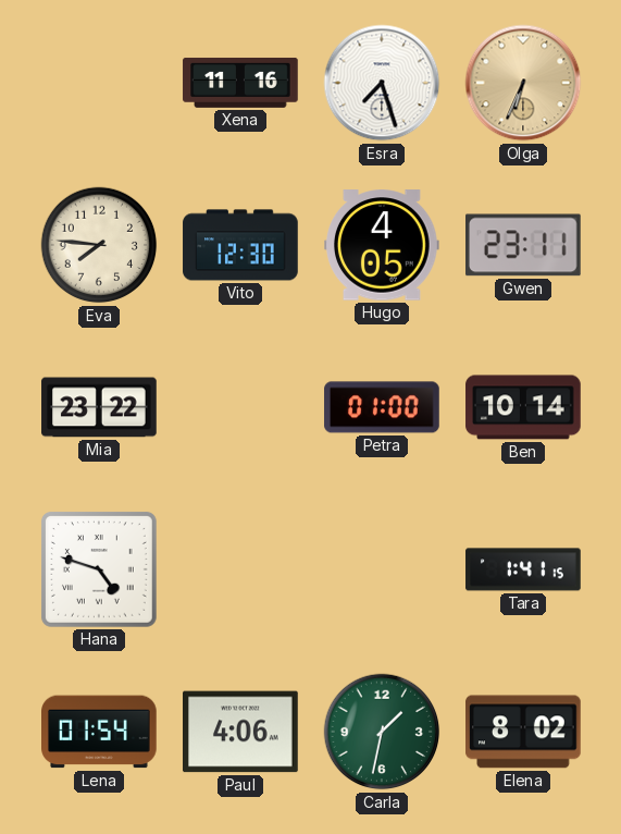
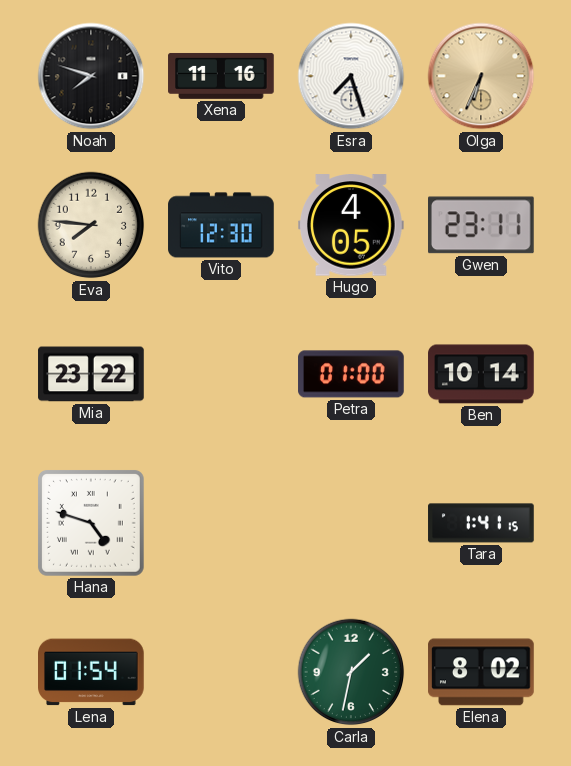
Noah: none -> 7:48
Paul: 4:06 -> none
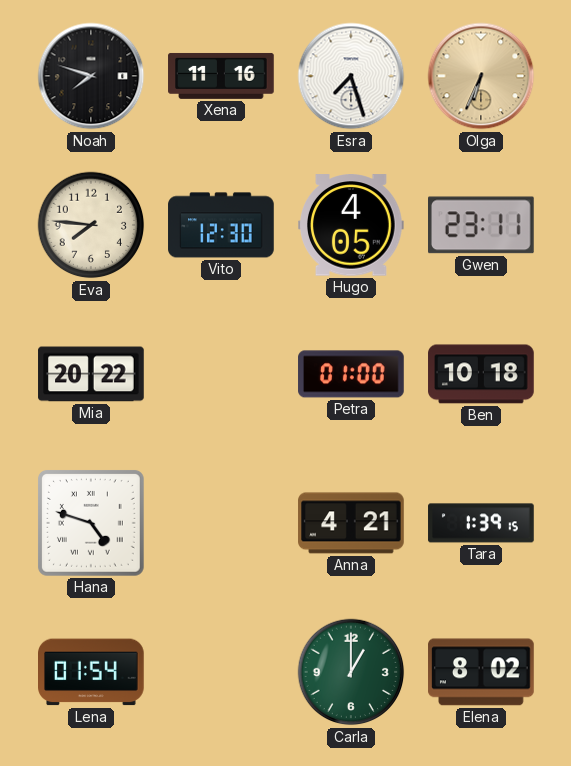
Mia: 23:22 -> 20:22
Ben: 10:14 -> 10:18
Anna: none -> 4:21
Tara: 1:41 -> 1:39
Carla: 1:32 -> 1:00
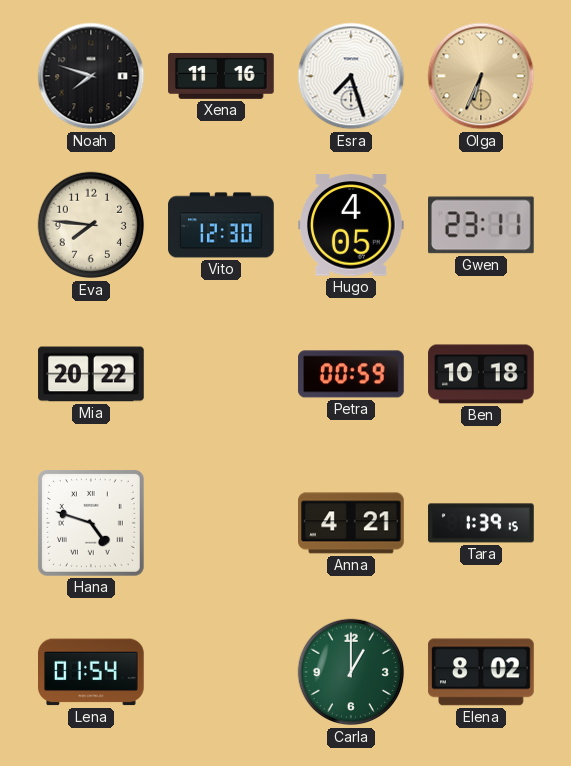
Petra: 01:00 -> 00:59
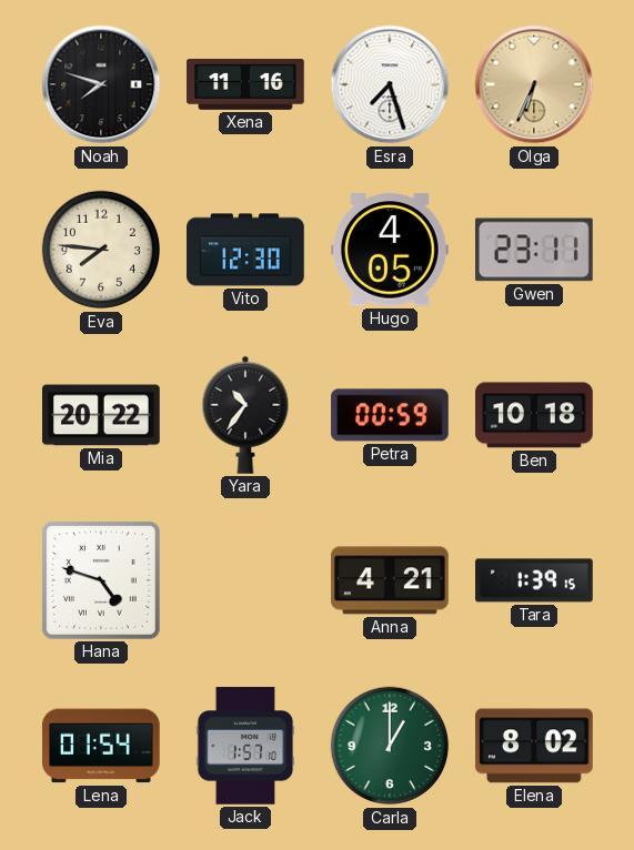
Yara: none -> 10:36
Jack: none -> 1:57
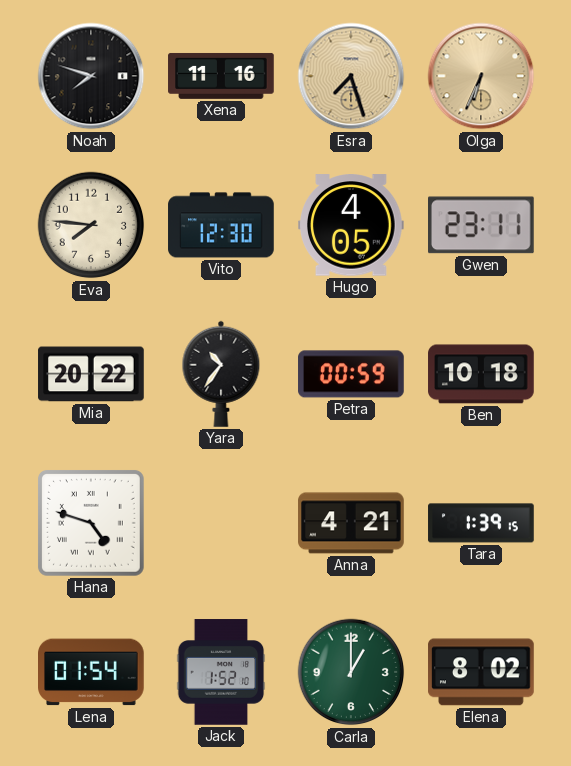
Esra dial: white -> champagne
Jack: 1:57 -> 1:52
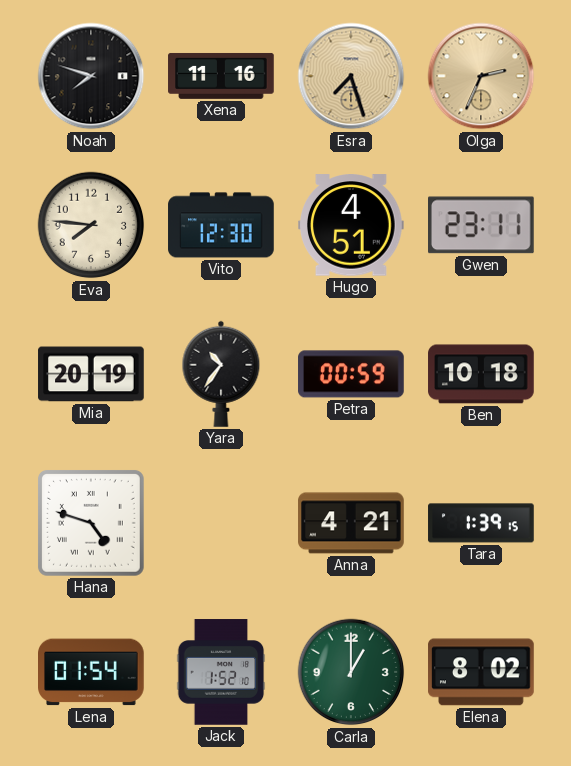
Olga: 6:34 -> 2:34
Hugo: 4:05 -> 4:51
Mia: 20:22 -> 20:19
